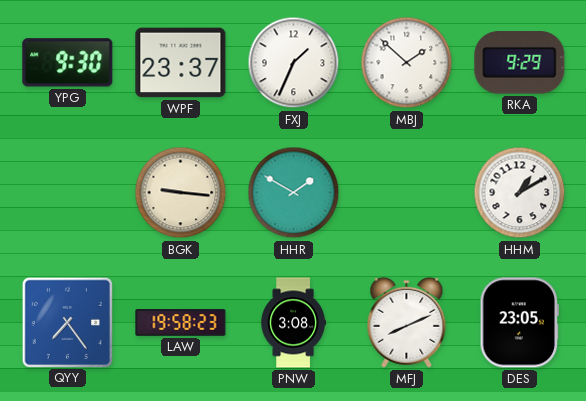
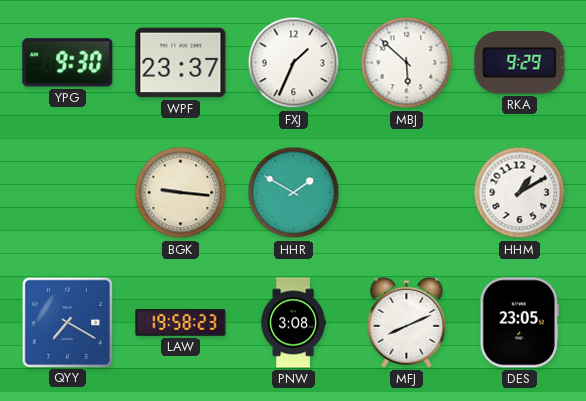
MBJ: 1:52 -> 5:52
QYY: 7:24 -> 7:20
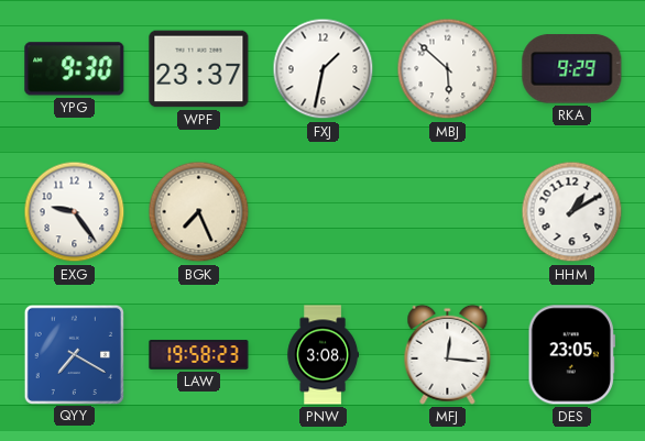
FXJ: 1:34 -> 1:32
EXG: none -> 9:24
BGK: 9:16 -> 7:26
HHR: 1:50 -> none
MFJ: 8:11 -> 12:16
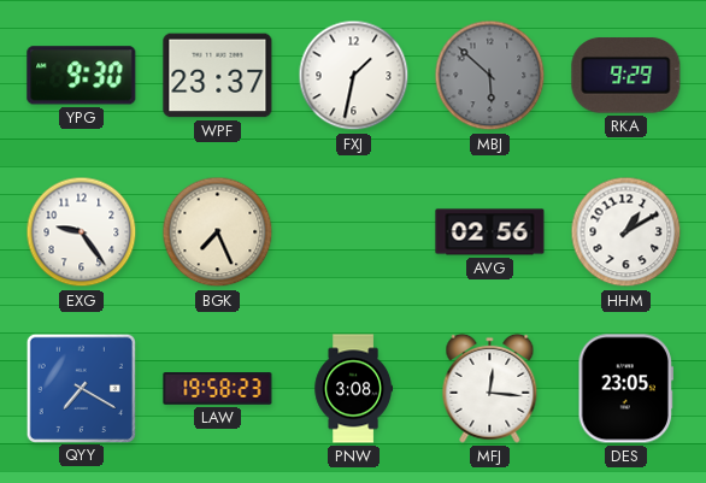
MBJ dial: white -> grey
AVG: none -> 02:56
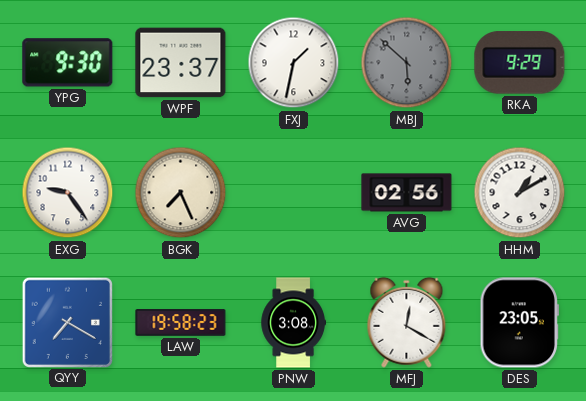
MFJ: 12:16 -> 12:20
